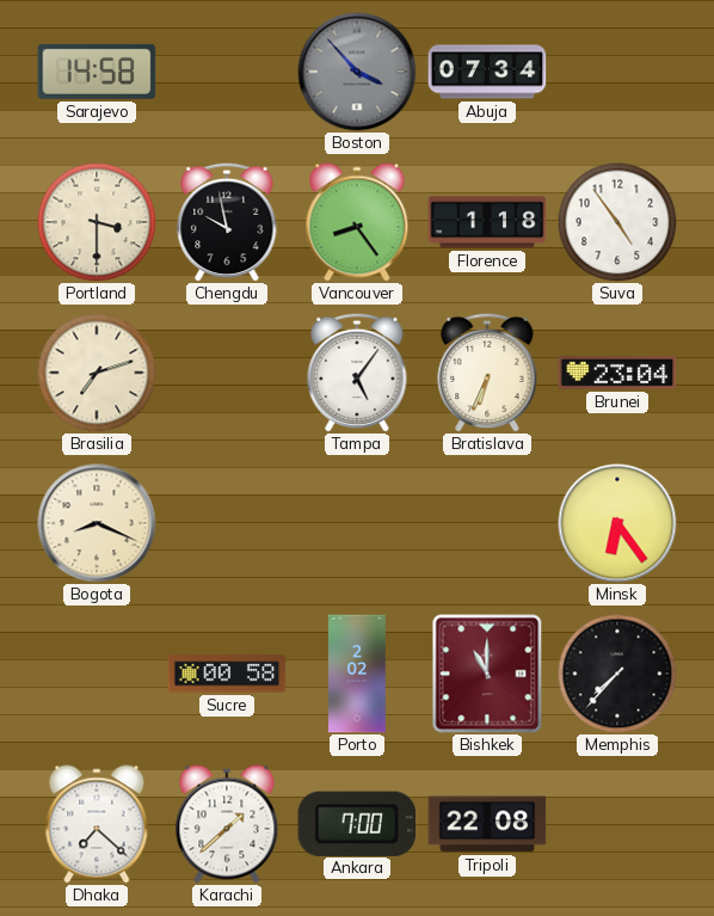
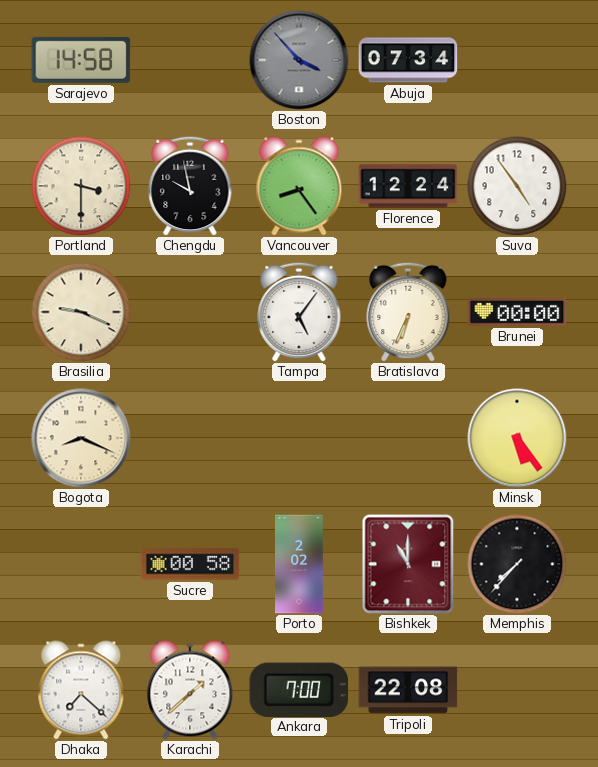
Florence: 1:18 -> 12:24
Brasilia: 7:12 -> 9:19
Brunei: 23:04 -> 00:00
Minsk: 6:24 -> 5:24
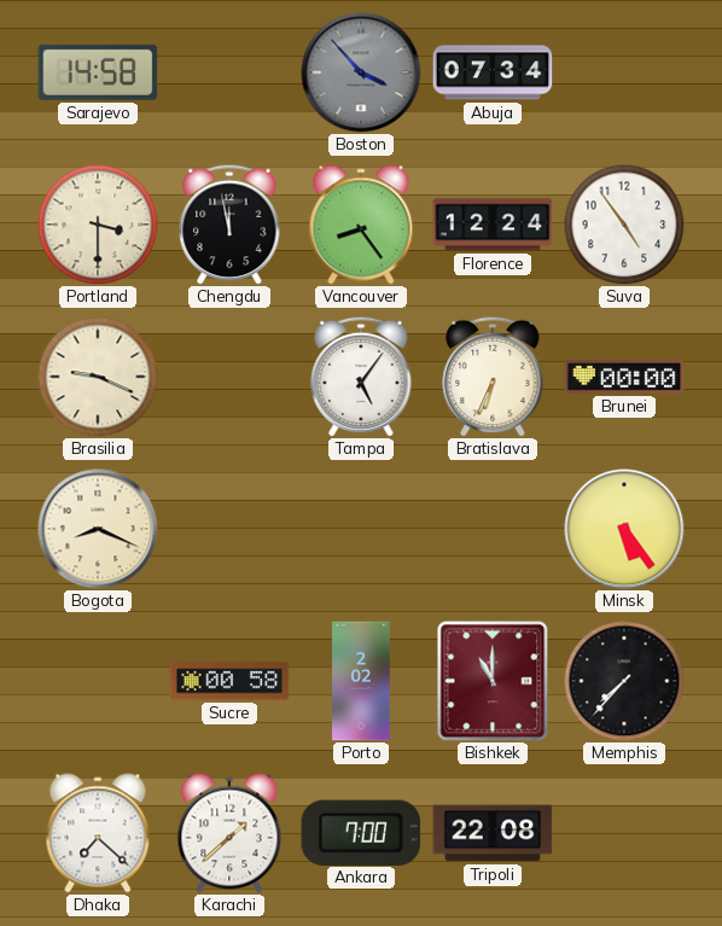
Chengdu: 9:58 -> 11:58
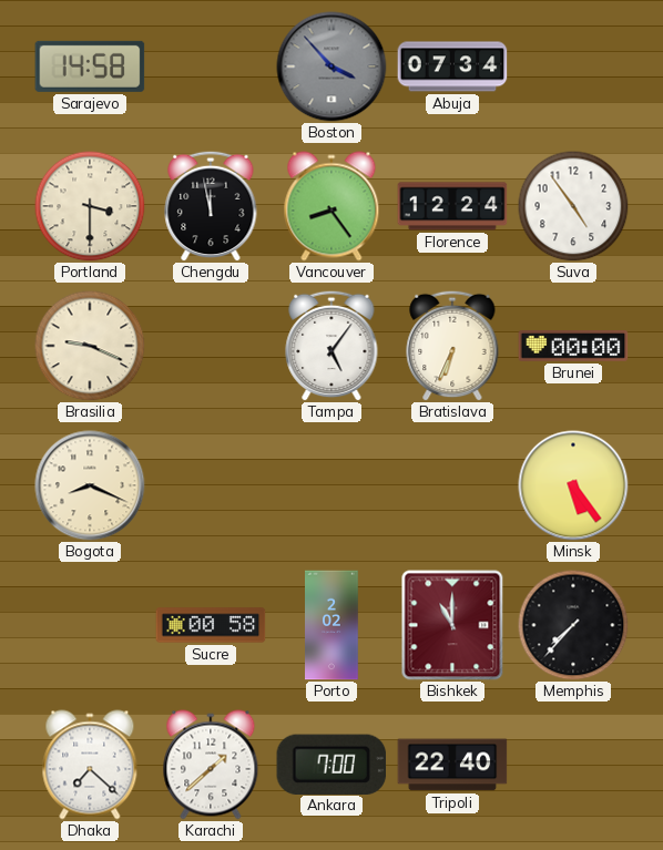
Tripoli: 22:08 -> 22:40
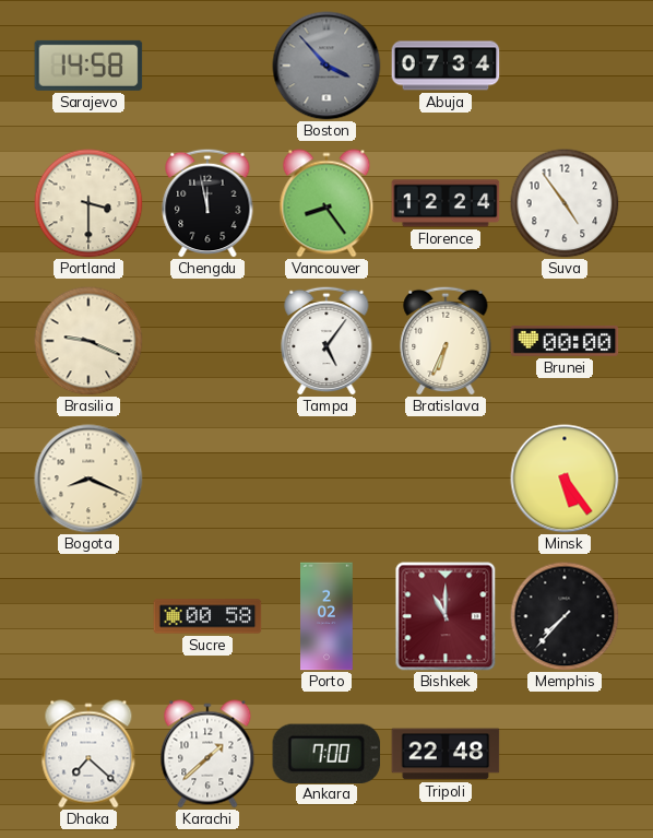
Tripoli: 22:40 -> 22:48
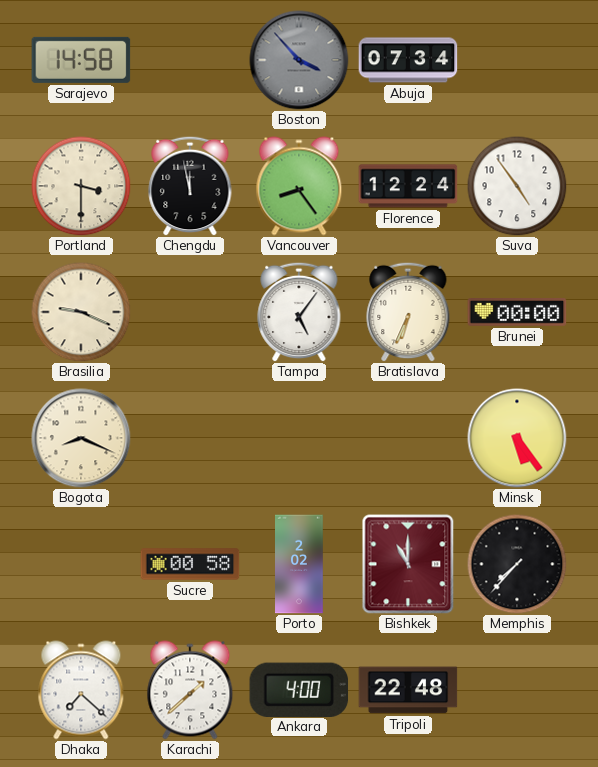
Ankara: 7:00 -> 4:00
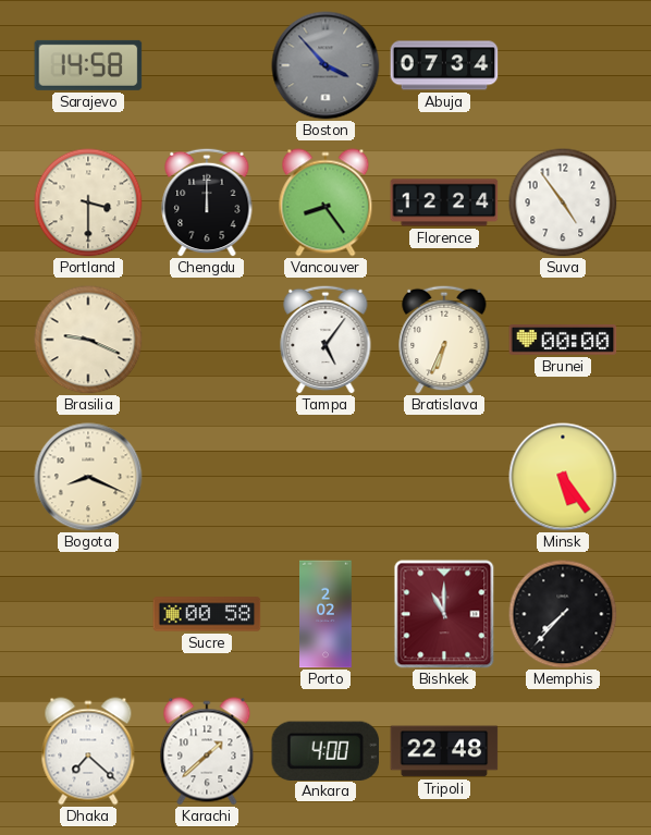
Chengdu: 11:58 -> 12:00
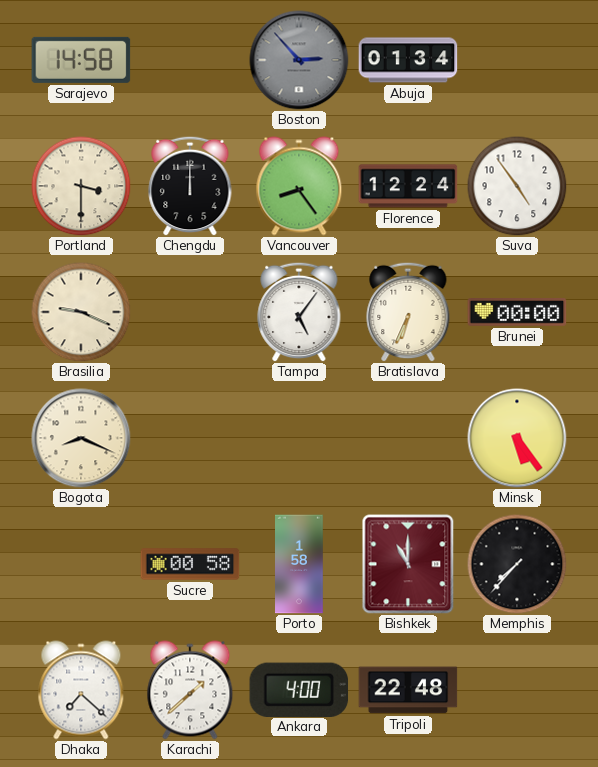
Boston: 3:53 -> 2:53
Abuja: 07:34 -> 01:34
Porto: 2:02 -> 1:58
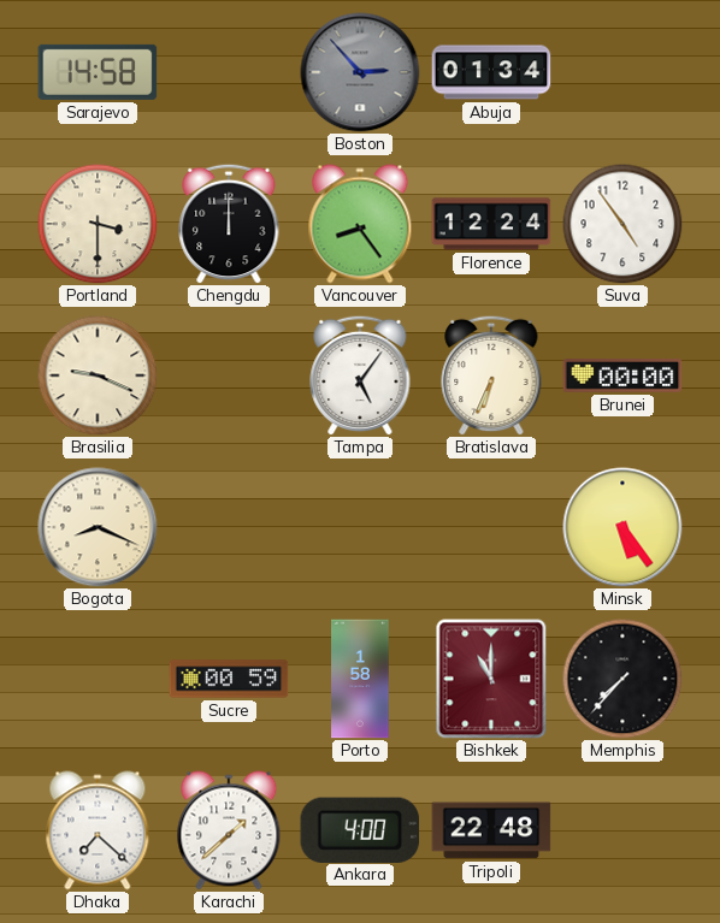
Sucre: 00:58 -> 00:59
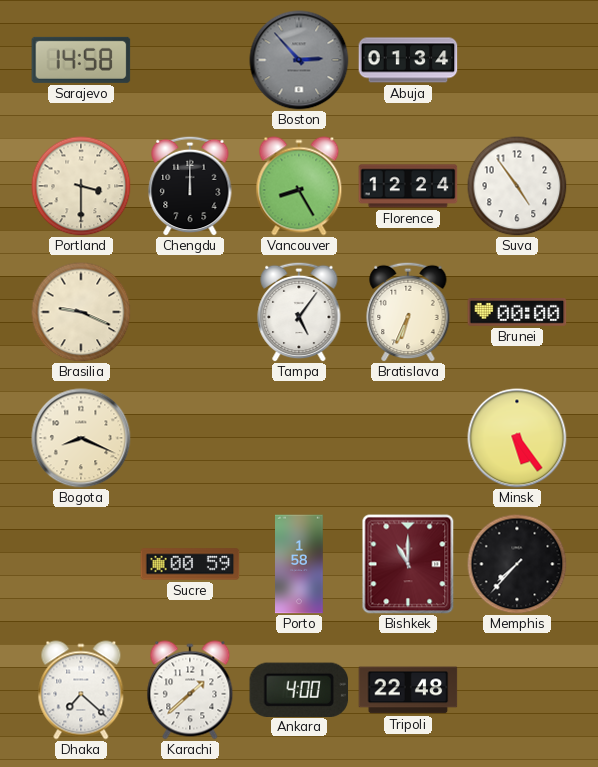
Vancouver: 8:24 -> 8:25
